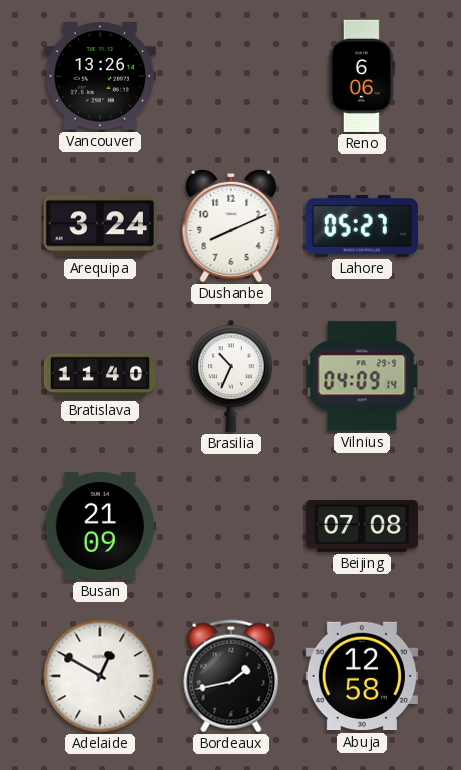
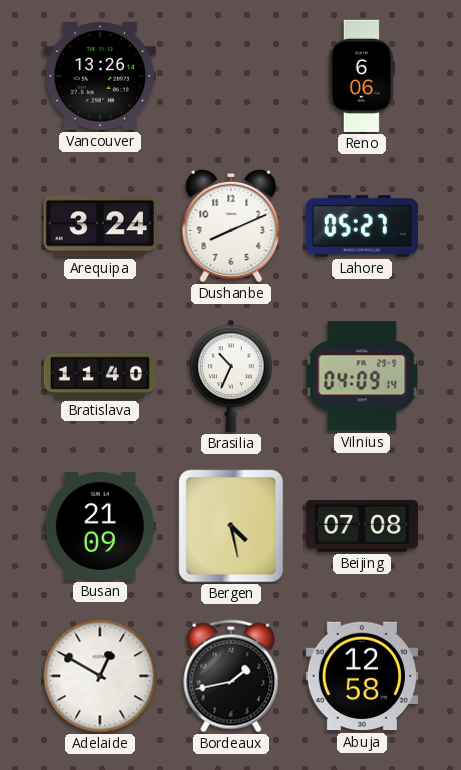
Bergen: none -> 4:28
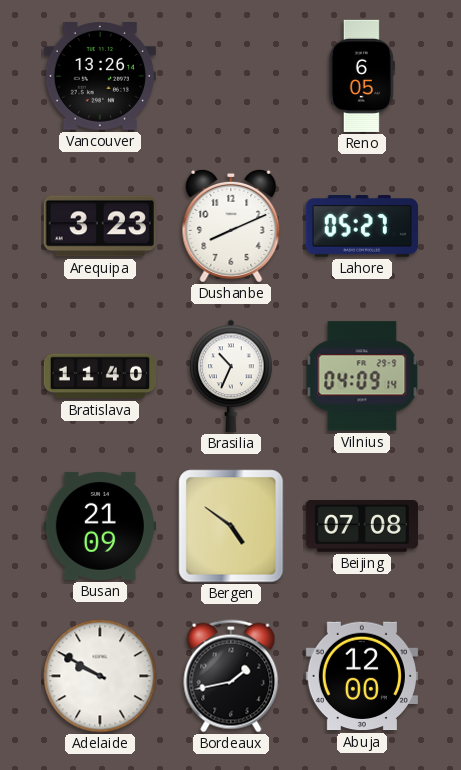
Reno: 6:06 -> 6:05
Arequipa: 3:24 -> 3:23
Bergen: 4:28 -> 4:51
Adelaide: 12:50 -> 9:50
Abuja: 12:58 -> 12:00
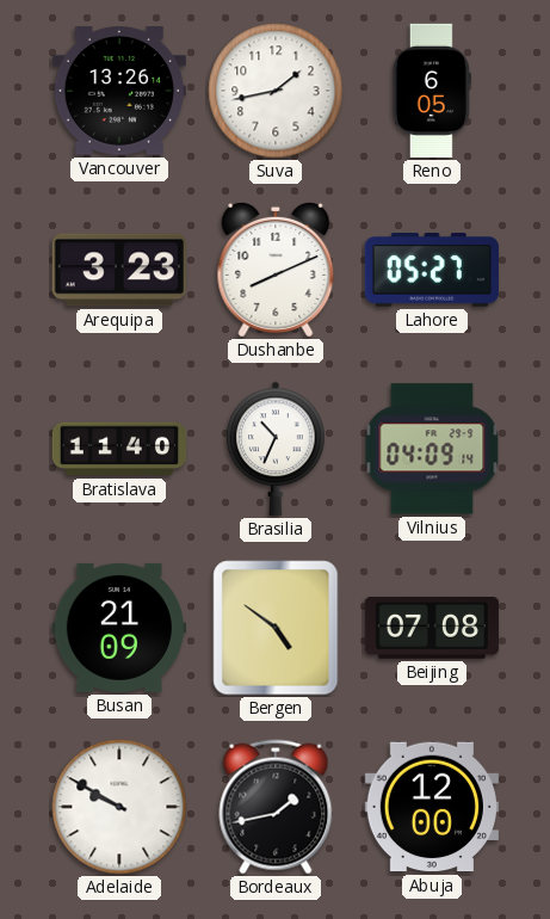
Suva: none -> 1:43
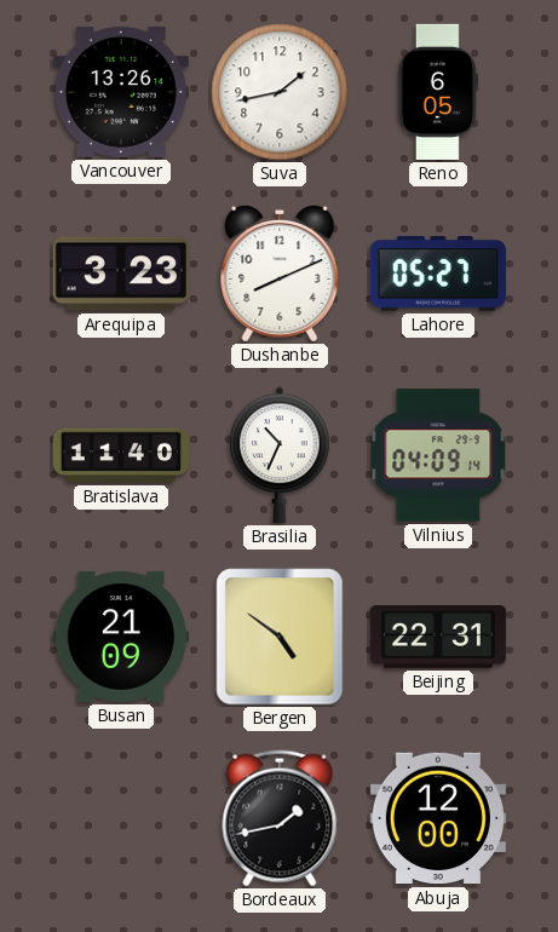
Beijing: 07:08 -> 22:31
Adelaide: 9:50 -> none
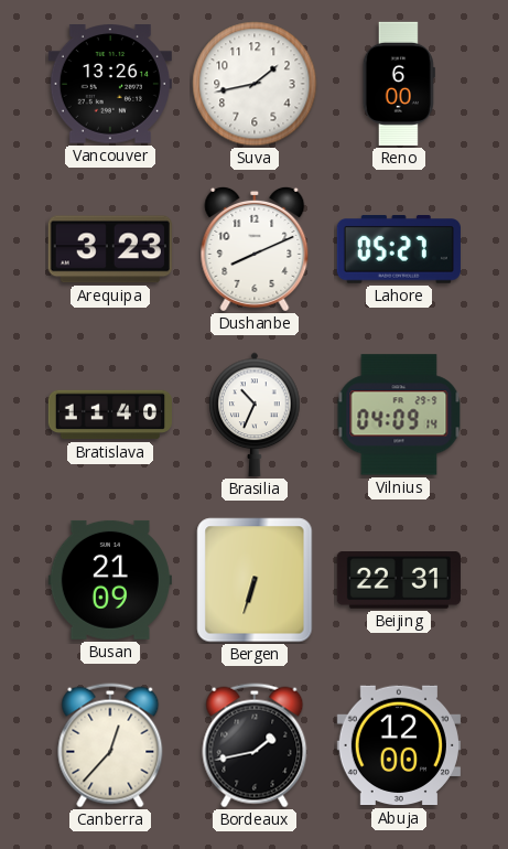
Reno: 6:05 -> 6:00
Bergen: 4:51 -> 6:33
Canberra: none -> 12:37
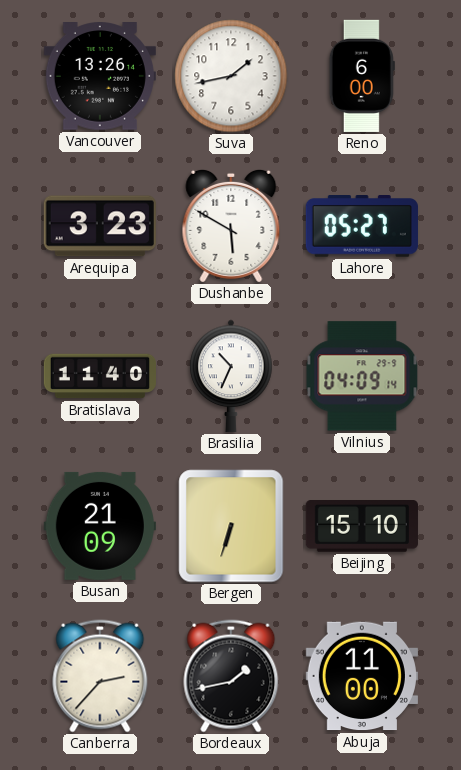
Dushanbe: 8:11 -> 5:50
Beijing: 22:31 -> 15:10
Canberra: 12:37 -> 2:37
Abuja: 12:00 -> 11:00
